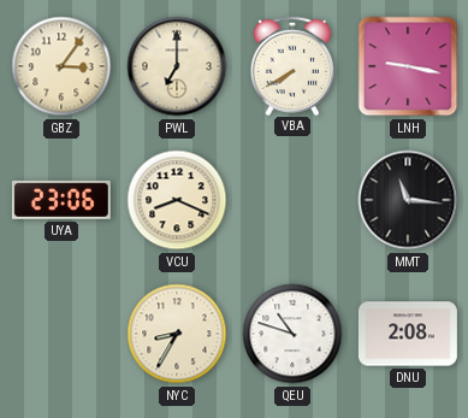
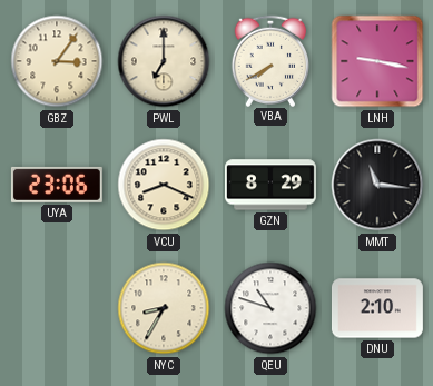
GZN: none -> 8:29
DNU: 2:08 -> 2:10
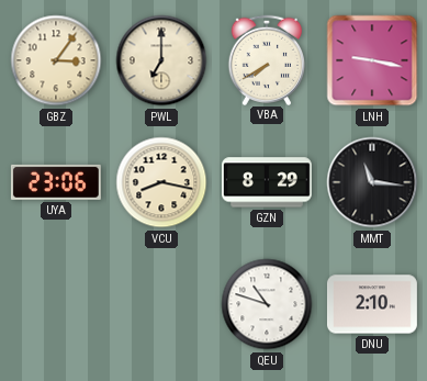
VCU: 8:19 -> 8:17
NYC: 8:35 -> none
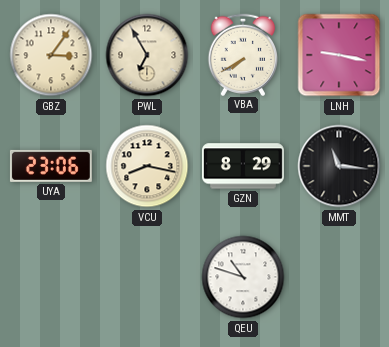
PWL: 7:00 -> 6:55
DNU: 2:10 -> none
